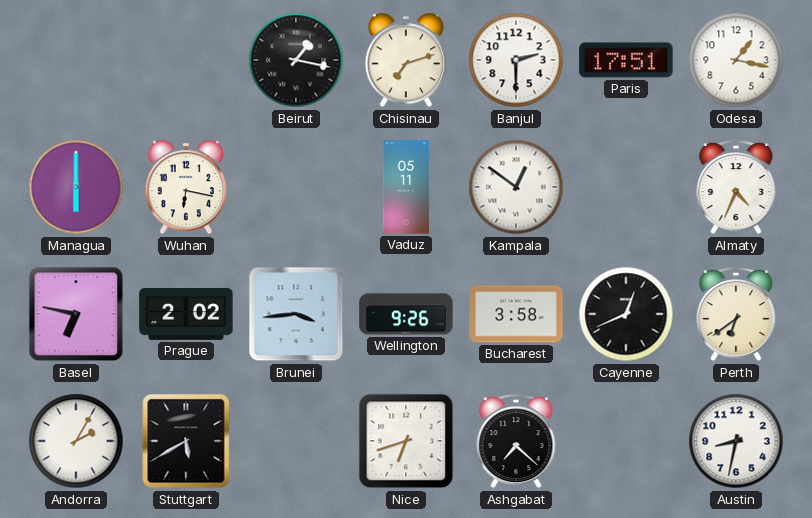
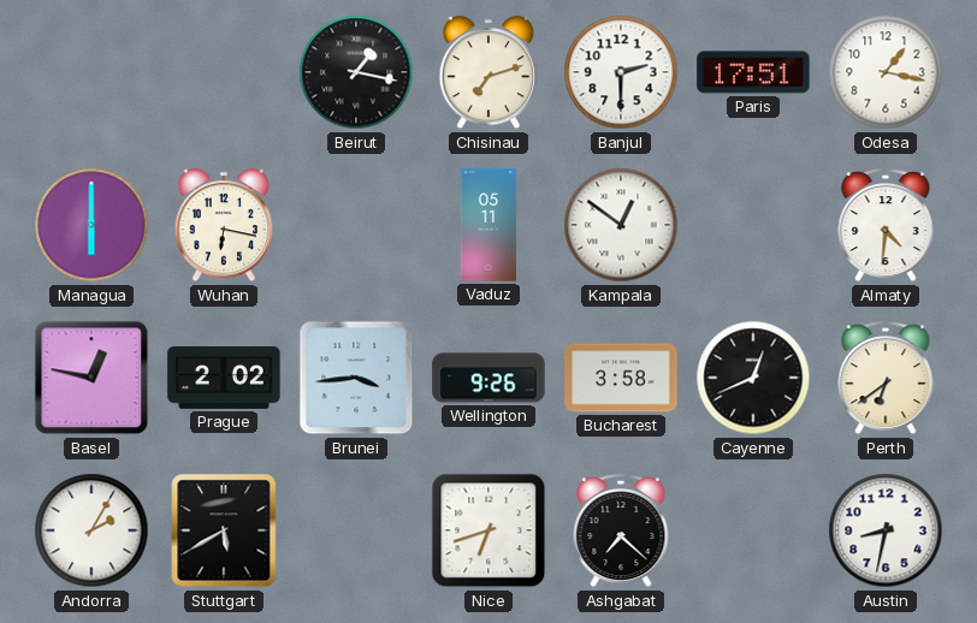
Almaty: 4:34 -> 4:31
Basel: 6:47 -> 12:47
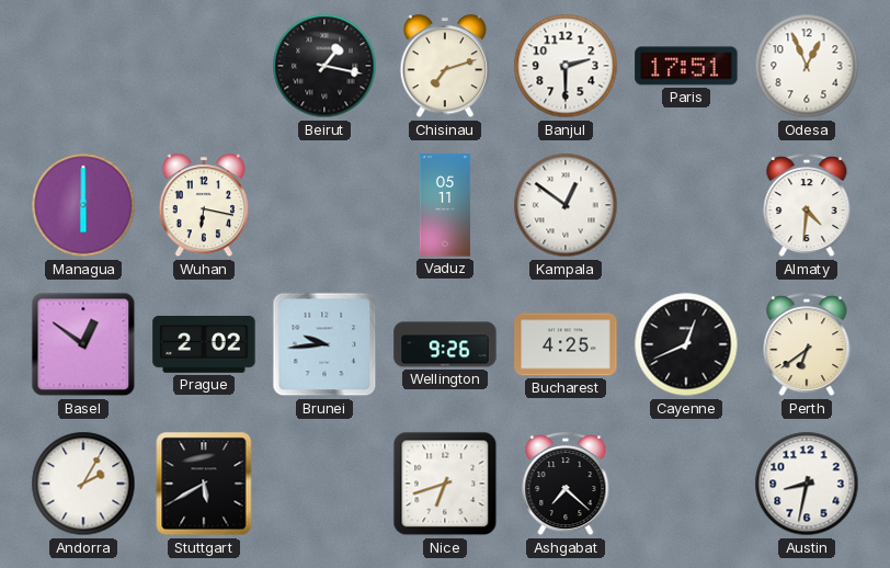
Odesa: 1:17 -> 12:56
Basel: 12:47 -> 12:51
Brunei: 3:44 -> 9:44
Bucharest: 3:58 -> 4:25
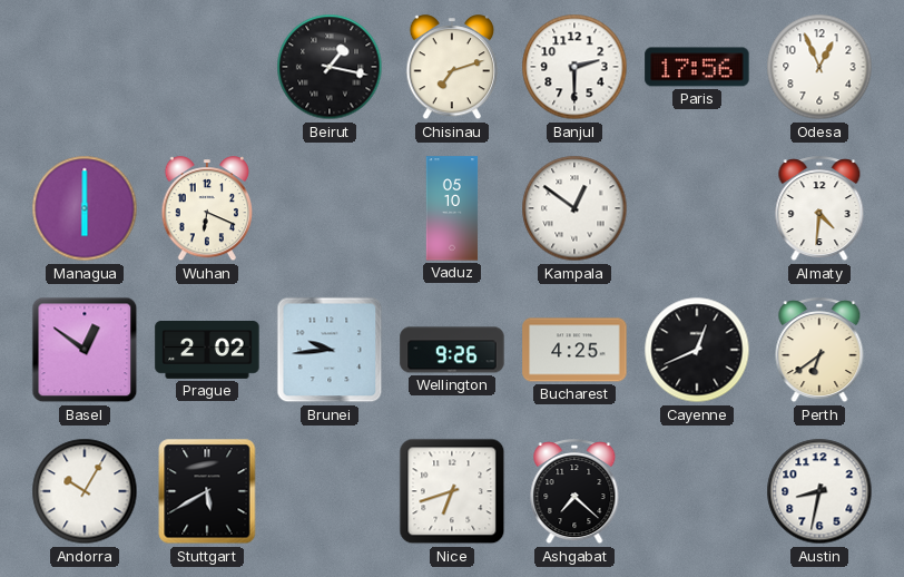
Paris: 17:51 -> 17:56
Wuhan: 6:17 -> 6:19
Vaduz: 05:11 -> 05:10
Andorra: 2:05 -> 10:05
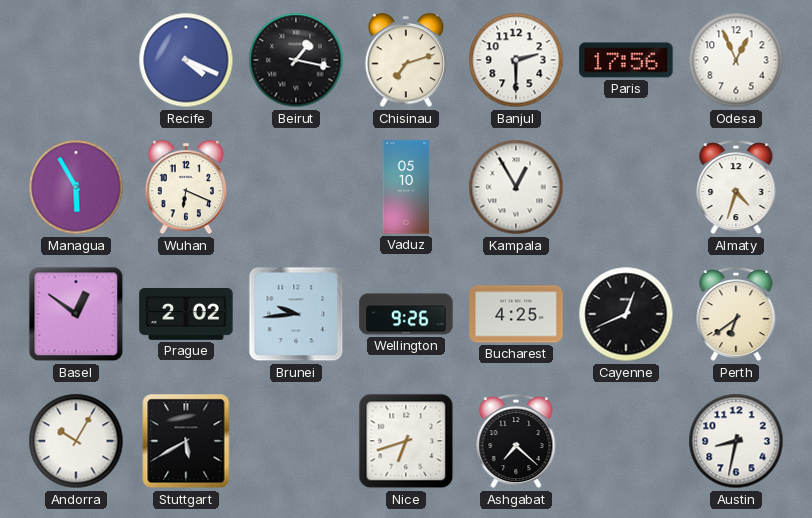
Recife: none -> 4:19
Managua: 6:00 -> 5:55
Kampala: 12:51 -> 12:55
Almaty: 4:31 -> 4:33
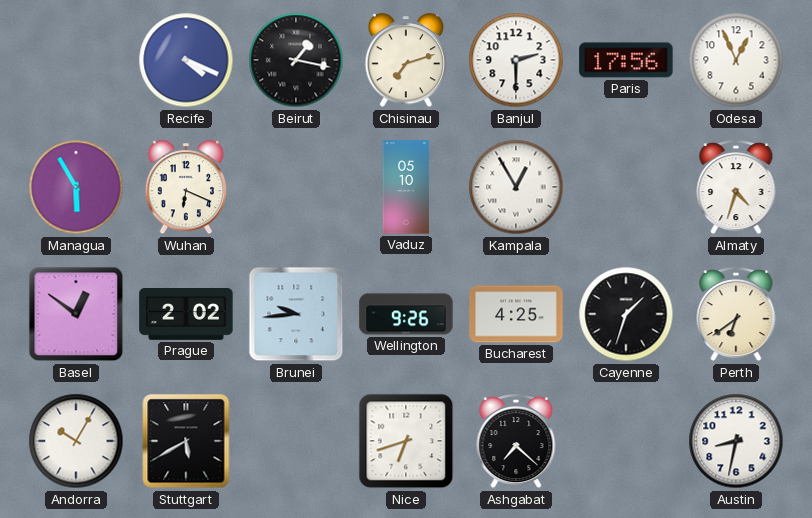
Cayenne: 12:41 -> 1:33
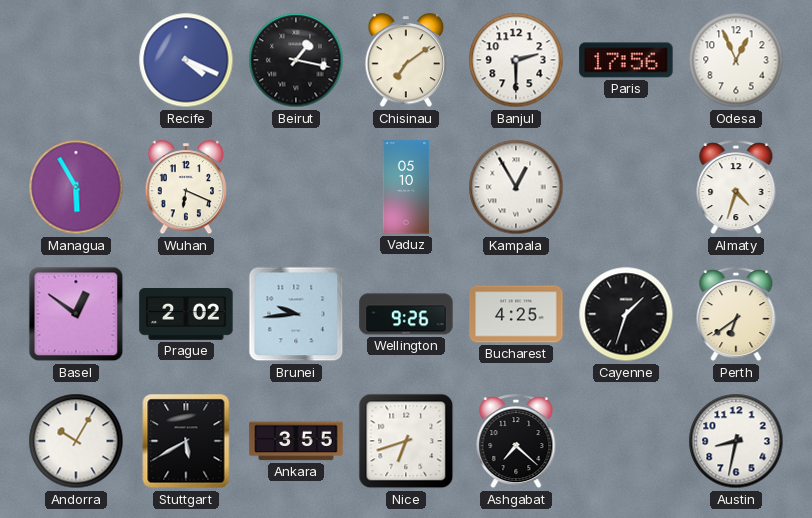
Chisinau: 7:12 -> 7:09
Ankara: none -> 3:55
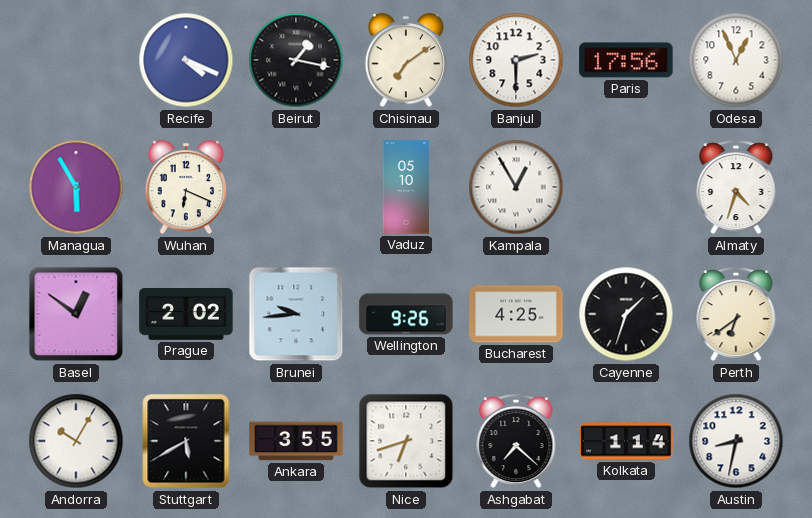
Kolkata: none -> 1:14
